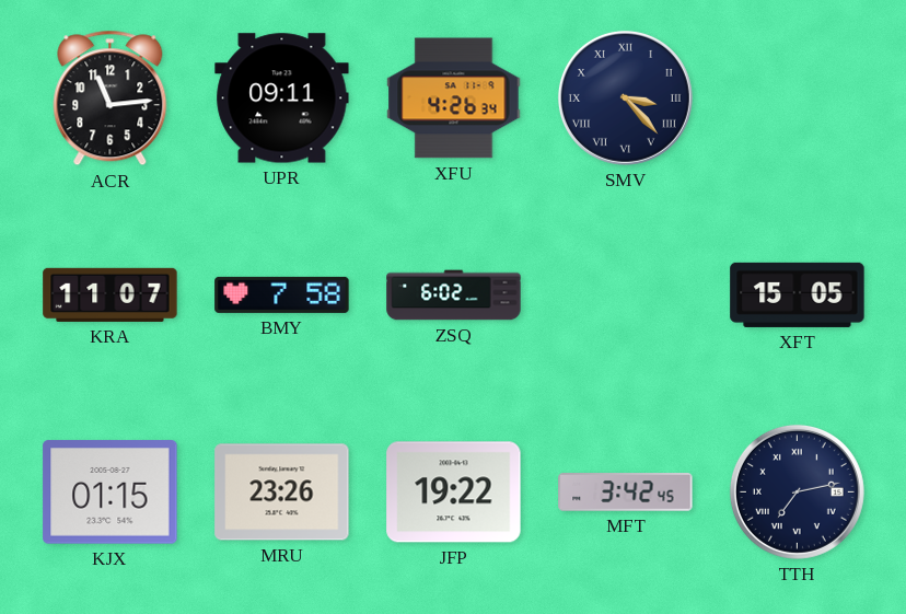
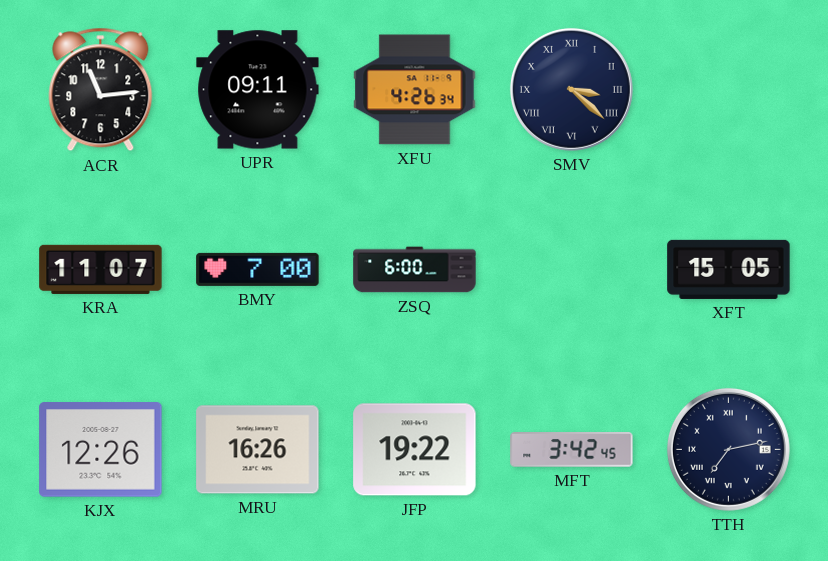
SMV: 3:23 -> 3:22
BMY: 7:58 -> 7:00
ZSQ: 6:02 -> 6:00
KJX: 01:15 -> 12:26
MRU: 23:26 -> 16:26
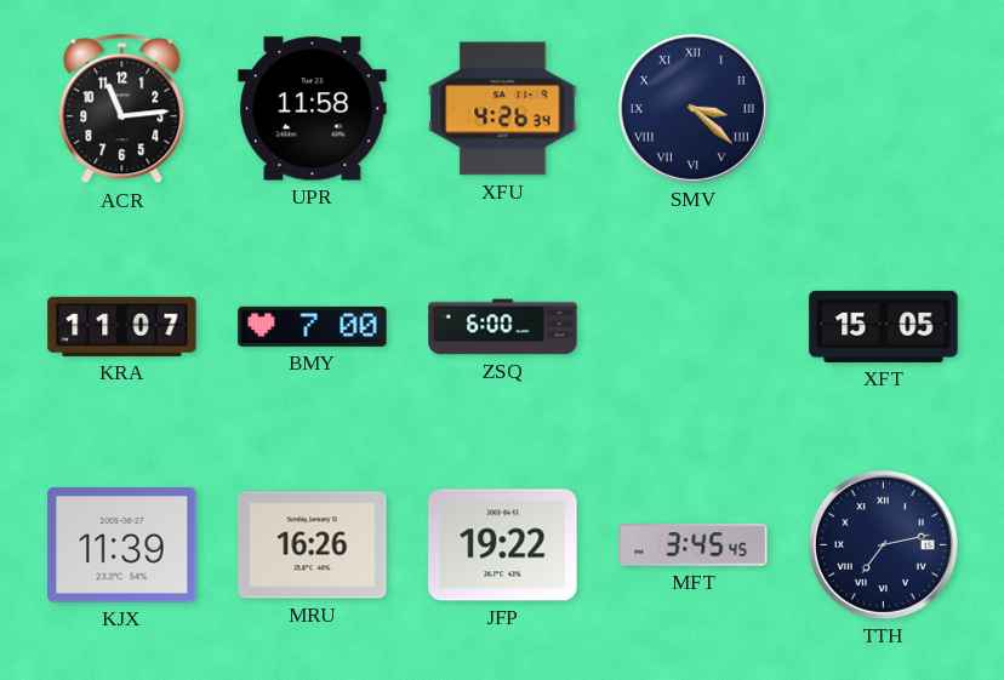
UPR: 09:11 -> 11:58
KJX: 12:26 -> 11:39
MFT: 3:42 -> 3:45
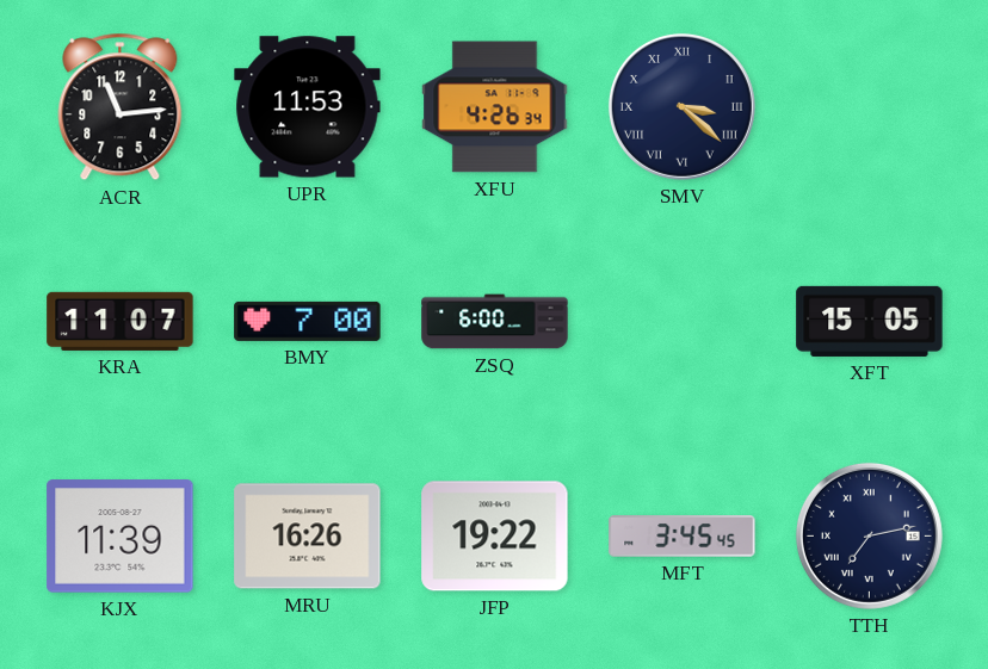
UPR: 11:58 -> 11:53
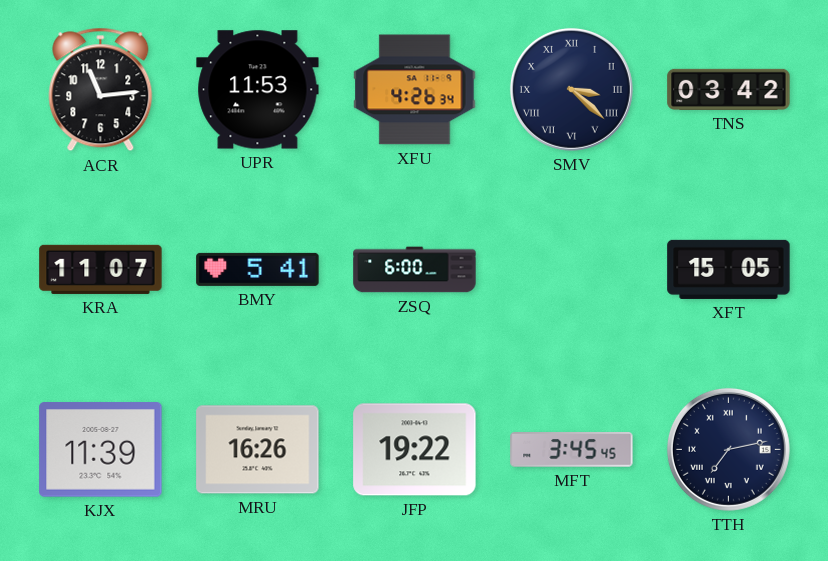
TNS: none -> 03:42
BMY: 7:00 -> 5:41
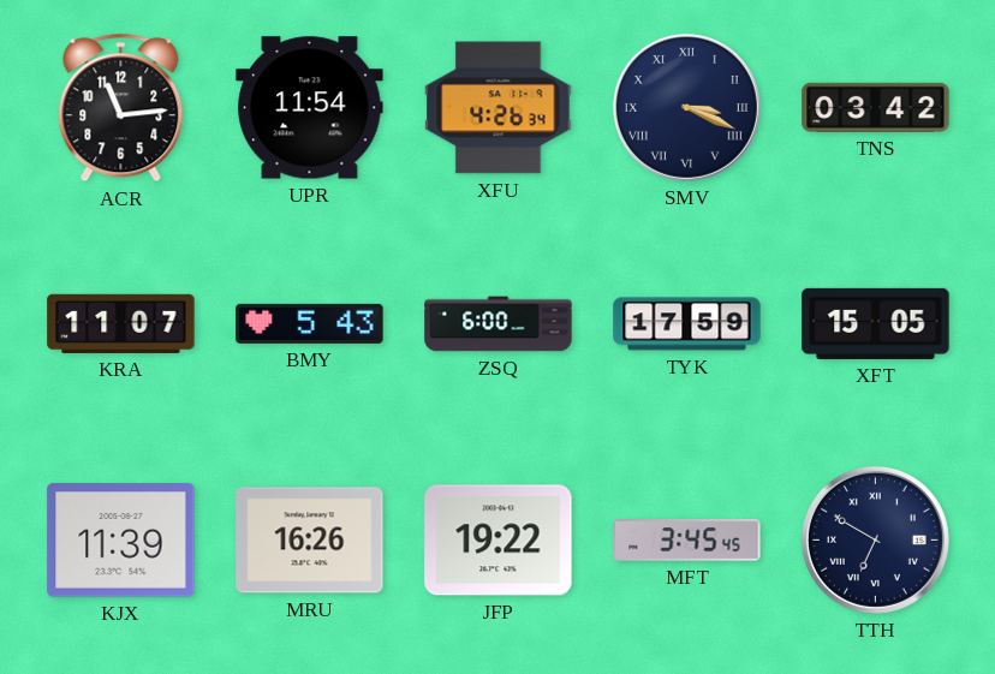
UPR: 11:53 -> 11:54
SMV: 3:22 -> 3:19
BMY: 5:41 -> 5:43
TYK: none -> 17:59
TTH: 7:13 -> 6:50
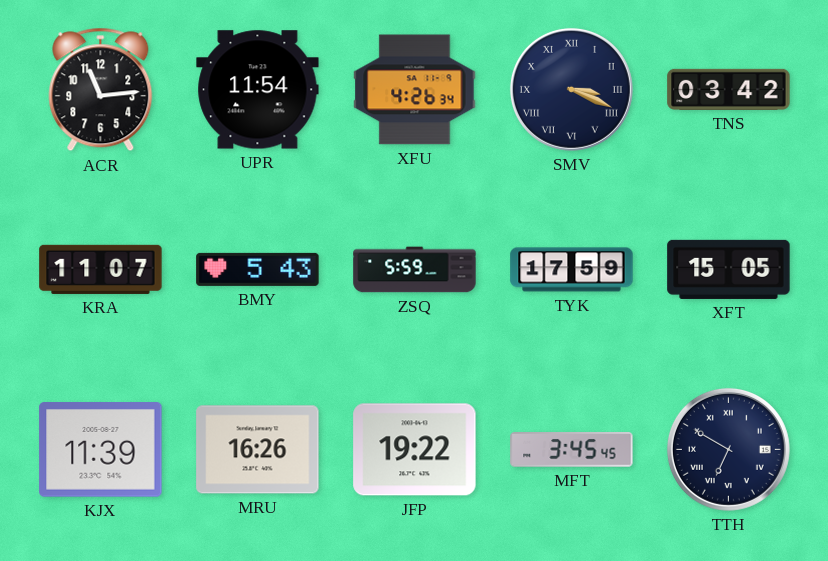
ZSQ: 6:00 -> 5:59
